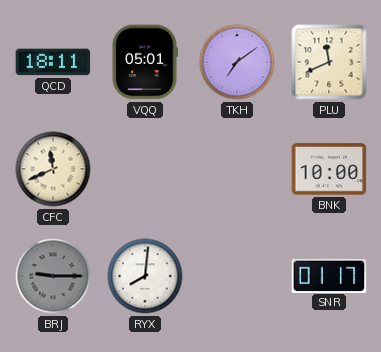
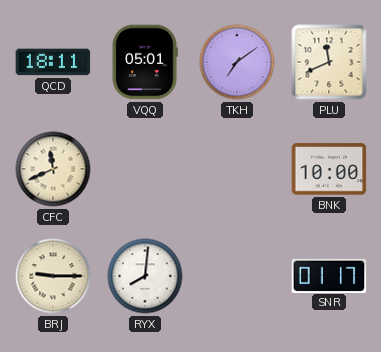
BRJ dial: grey -> cream
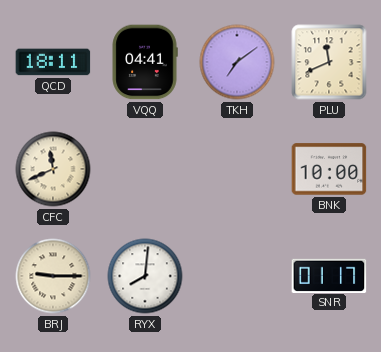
VQQ: 05:01 -> 04:41
